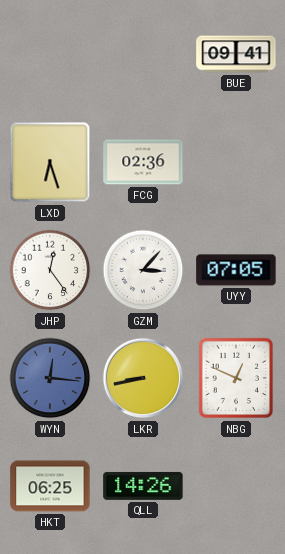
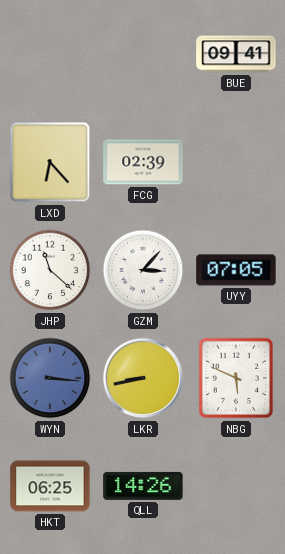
LXD: 6:27 -> 6:23
FCG: 02:36 -> 02:39
JHP: 12:24 -> 11:22
WYN: 12:16 -> 3:16
NBG: 12:49 -> 5:49
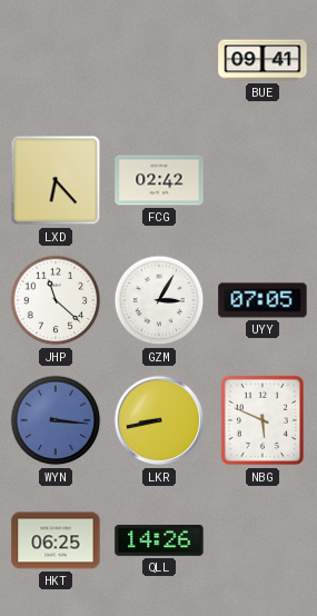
FCG: 02:39 -> 02:42
GZM: 3:07 -> 3:05
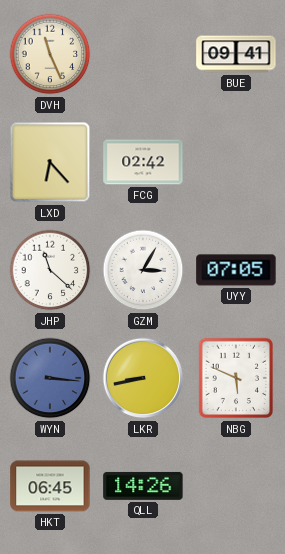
DVH: none -> 11:26
HKT: 06:25 -> 06:45
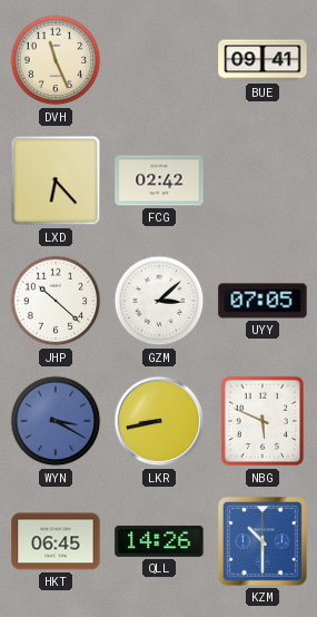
JHP: 11:22 -> 10:22
GZM: 3:05 -> 3:08
WYN: 3:16 -> 3:20
KZM: none -> 10:30
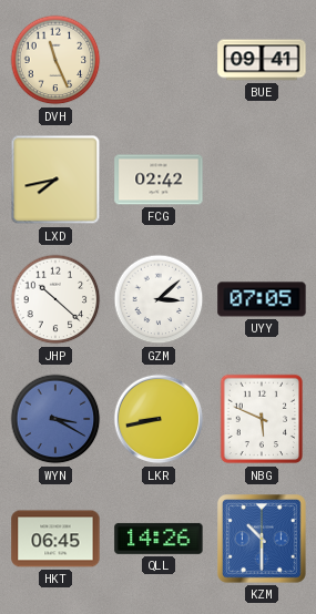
LXD: 6:23 -> 7:43
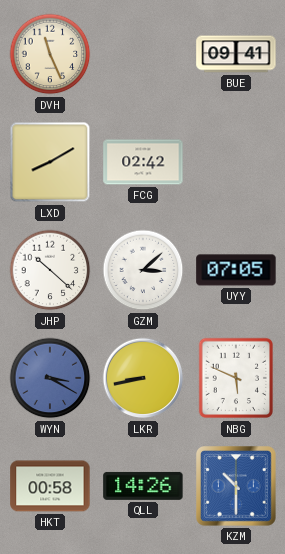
LXD: 7:43 -> 8:10
HKT: 06:45 -> 00:58
